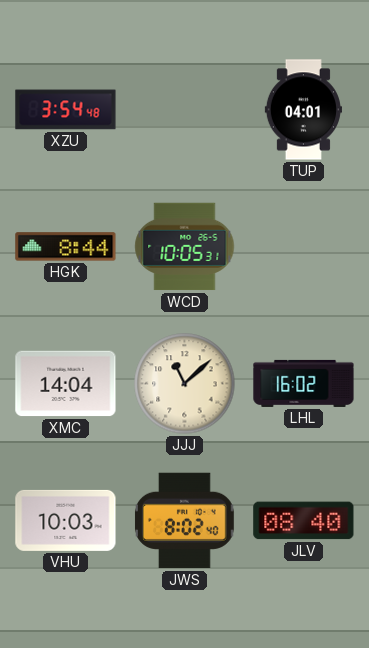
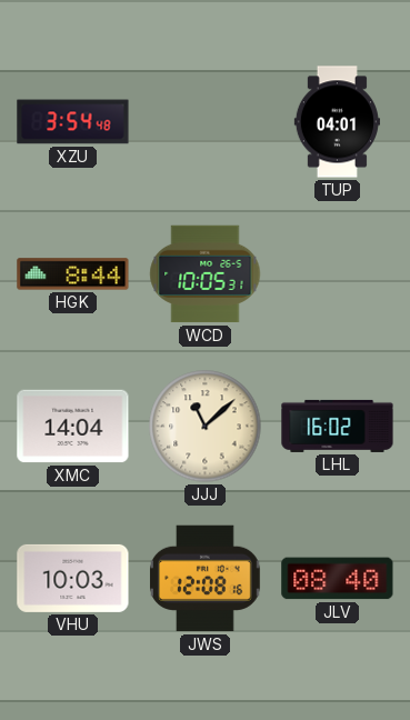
JWS: 8:02 -> 12:08
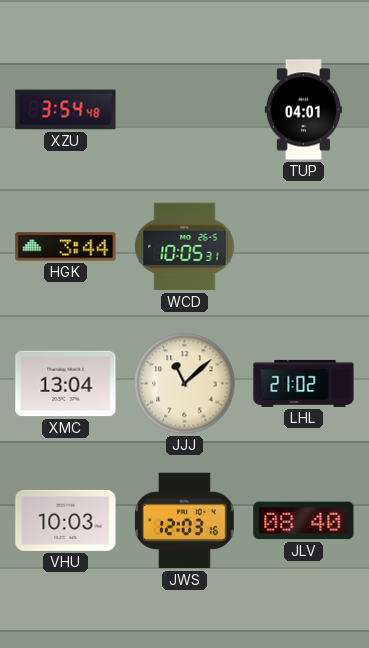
HGK: 8:44 -> 3:44
XMC: 14:04 -> 13:04
LHL: 16:02 -> 21:02
JWS: 12:08 -> 12:03
